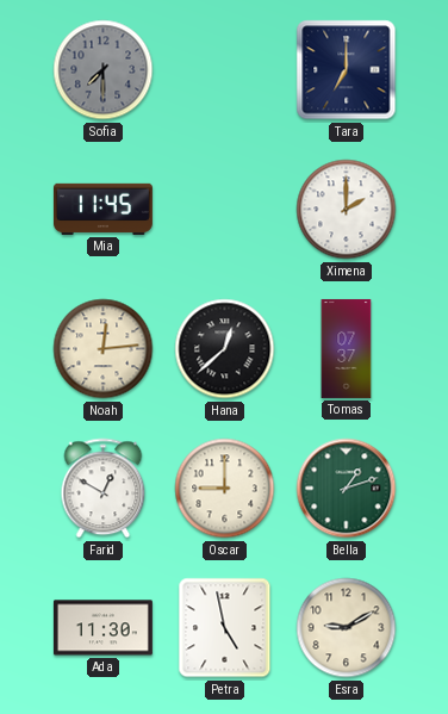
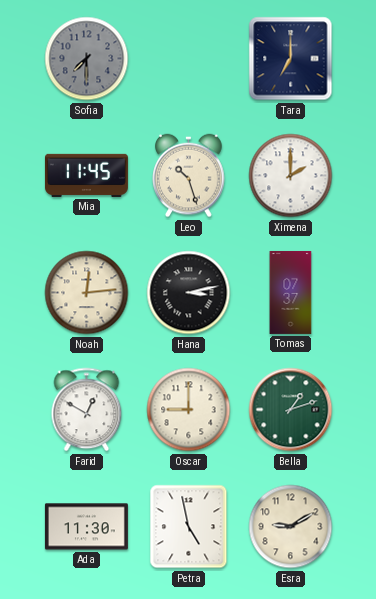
Leo: none -> 10:27
Hana: 12:38 -> 3:13
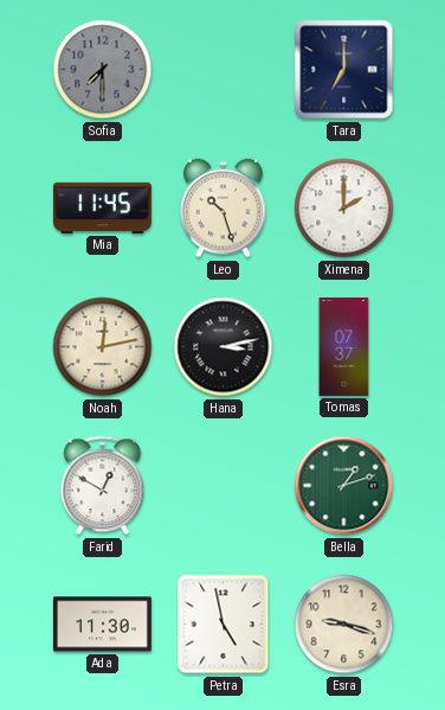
Noah: 12:14 -> 12:13
Oscar: 9:00 -> none
Esra: 9:10 -> 9:18
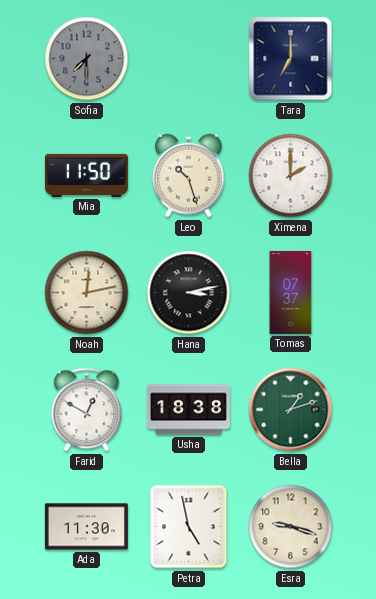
Mia: 11:45 -> 11:50
Usha: none -> 18:38
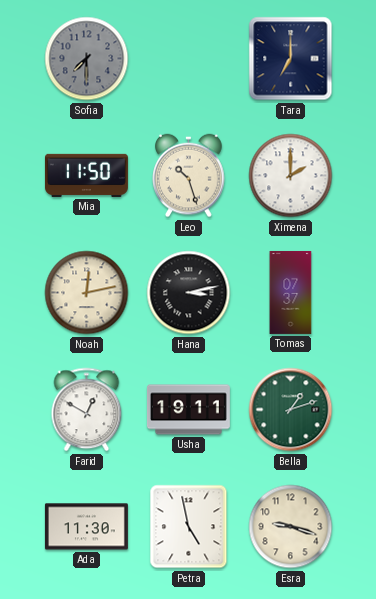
Usha: 18:38 -> 19:11
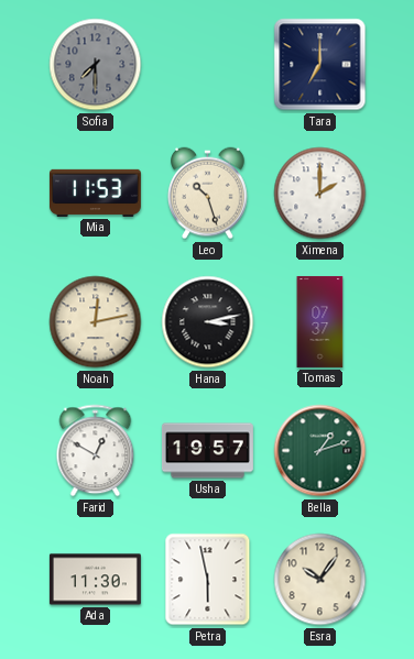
Mia: 11:50 -> 11:53
Usha: 19:11 -> 19:57
Petra: 4:58 -> 5:58
Esra: 9:18 -> 10:06
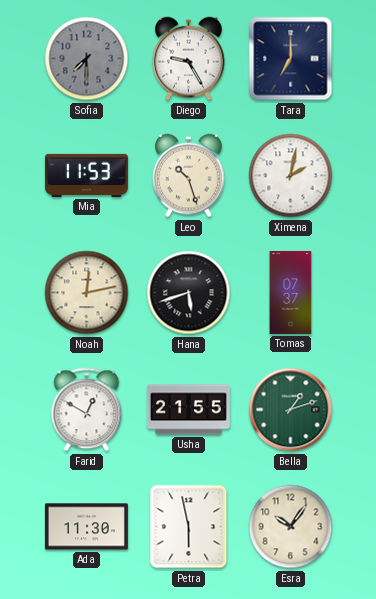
Diego: none -> 9:25
Ximena: 2:00 -> 2:02
Hana: 3:13 -> 5:42
Usha: 19:57 -> 21:55
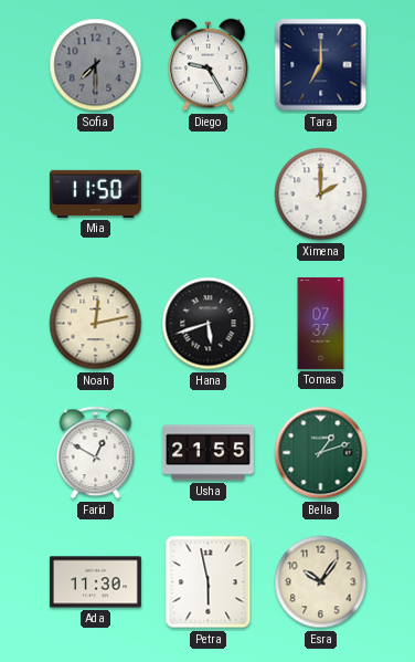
Mia: 11:53 -> 11:50
Leo: 10:27 -> none
Ximena: 2:02 -> 2:00
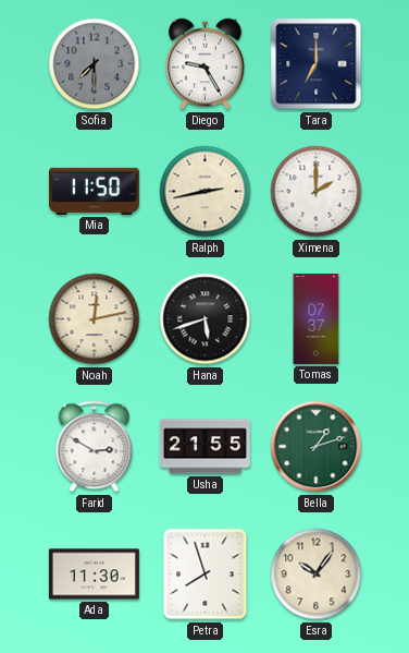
Ralph: none -> 2:43
Farid: 12:50 -> 2:50
Petra: 5:58 -> 7:57
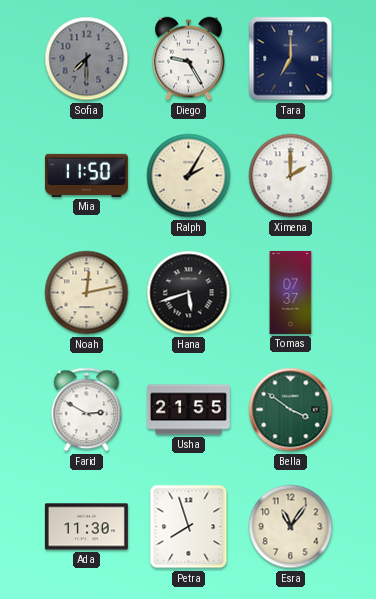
Ralph: 2:43 -> 2:05
Bella: 1:12 -> 3:51
Esra: 10:06 -> 11:06
